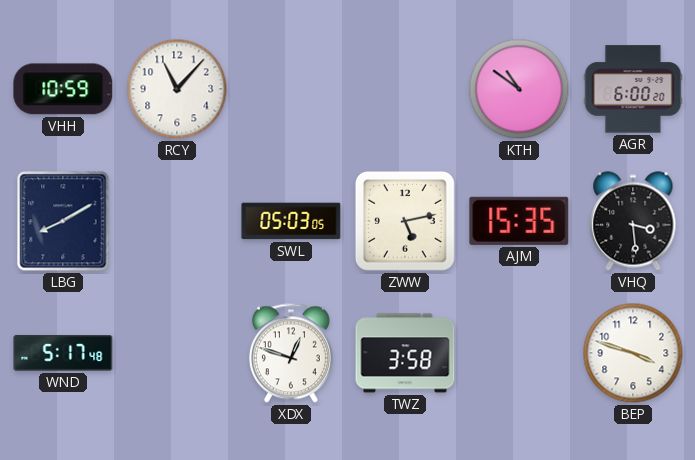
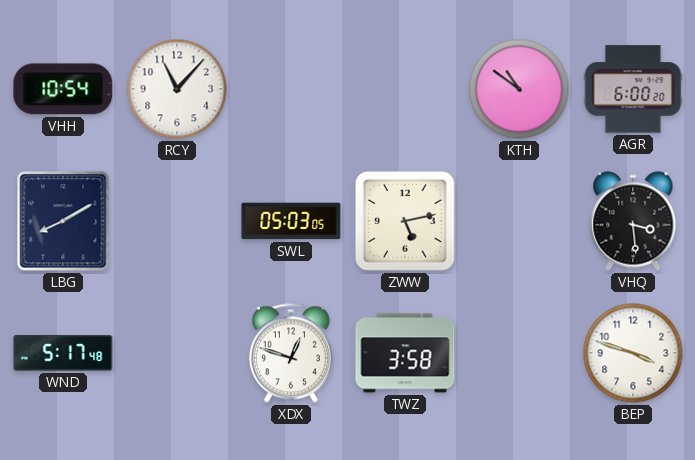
VHH: 10:59 -> 10:54
AJM: 15:35 -> none
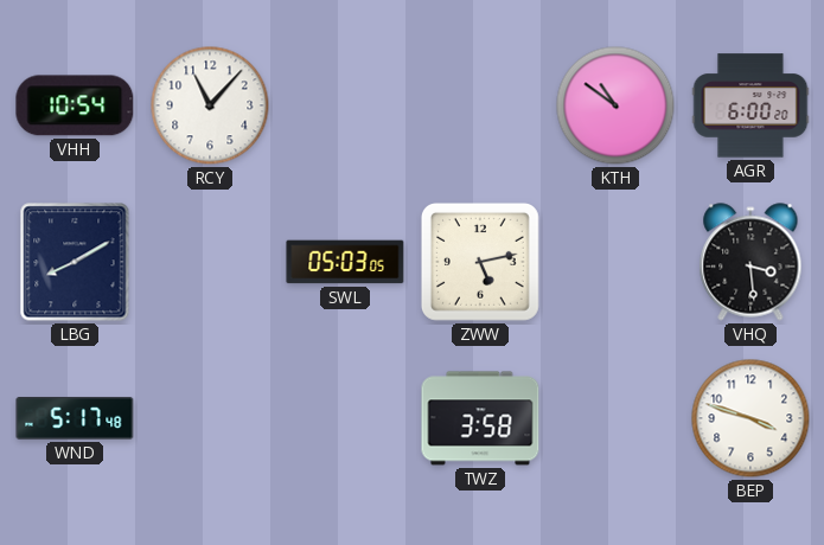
XDX: 12:48 -> none
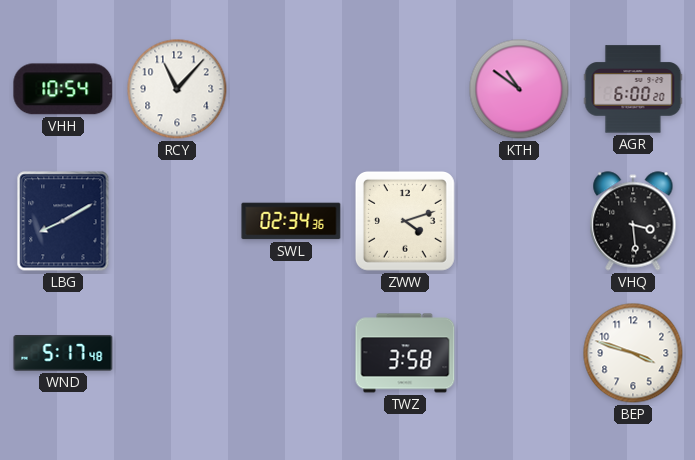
SWL: 05:03 -> 02:34
ZWW: 5:13 -> 4:12
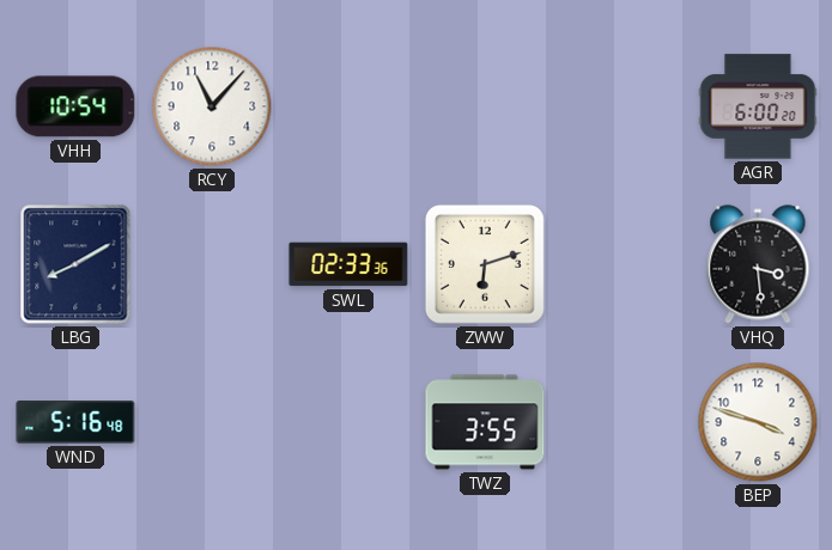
KTH: 10:51 -> none
SWL: 02:34 -> 02:33
ZWW: 4:12 -> 6:12
WND: 5:17 -> 5:16
TWZ: 3:58 -> 3:55
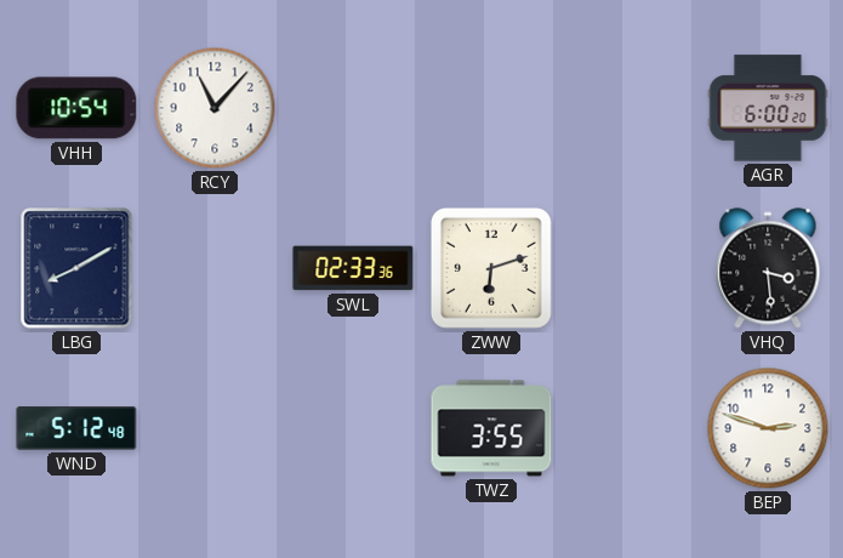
WND: 5:16 -> 5:12
BEP: 3:48 -> 2:48
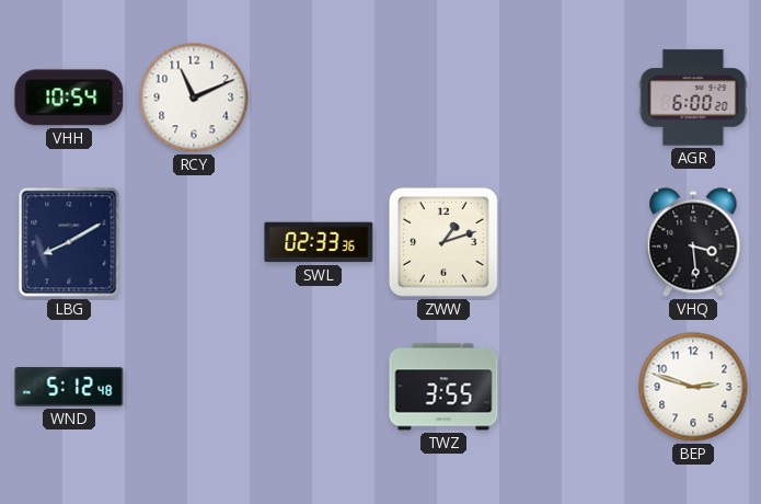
RCY: 11:07 -> 11:11
ZWW: 6:12 -> 1:12
